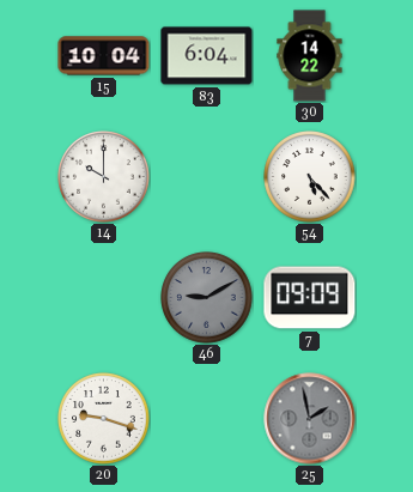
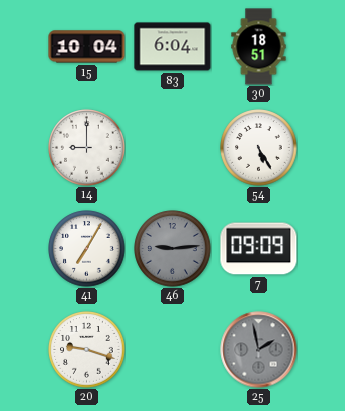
30: 14:22 -> 18:51
14: 10:00 -> 9:00
54: 5:23 -> 5:25
41: none -> 7:05
46: 9:10 -> 9:14
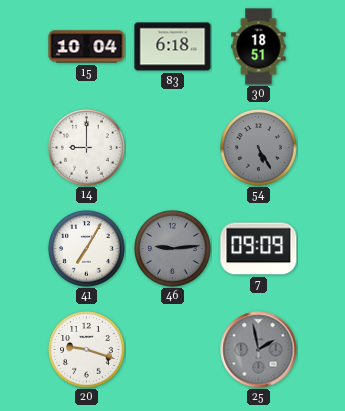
83: 6:04 -> 6:18
54 dial: white -> grey
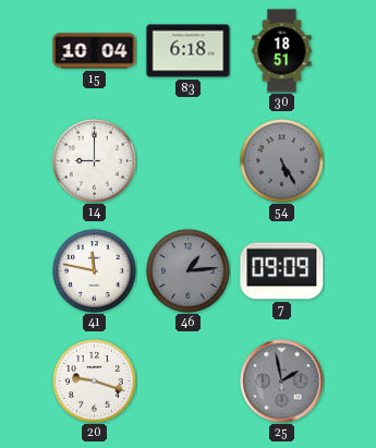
41: 7:05 -> 11:47
46: 9:14 -> 1:14
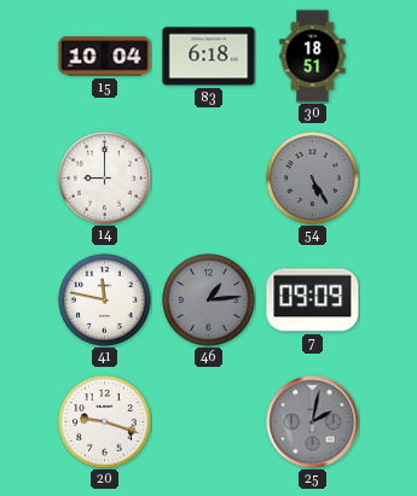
25: 1:58 -> 2:02
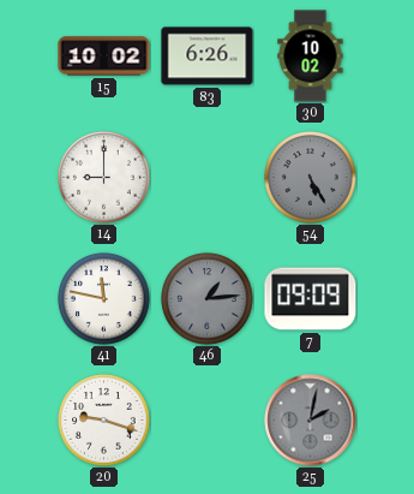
15: 10:04 -> 10:02
83: 6:18 -> 6:26
30: 18:51 -> 10:02
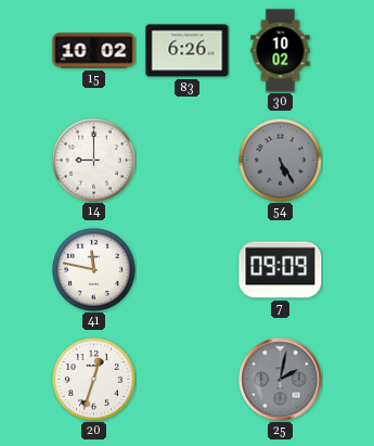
46: 1:14 -> none
20: 9:18 -> 12:33
